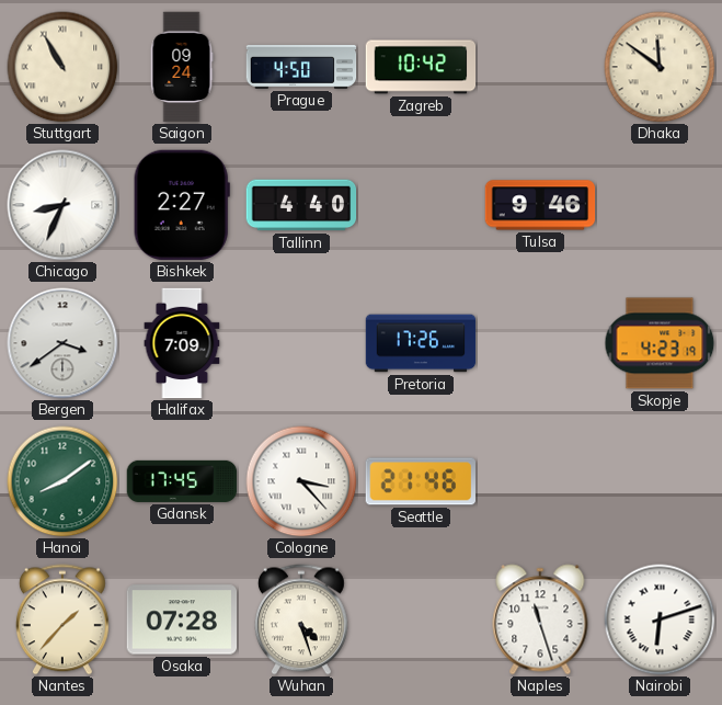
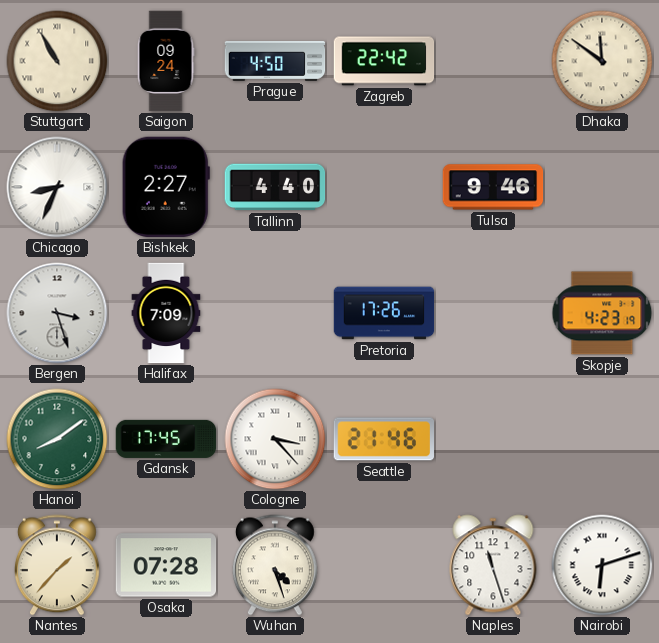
Zagreb: 10:42 -> 22:42
Bergen: 3:39 -> 3:27
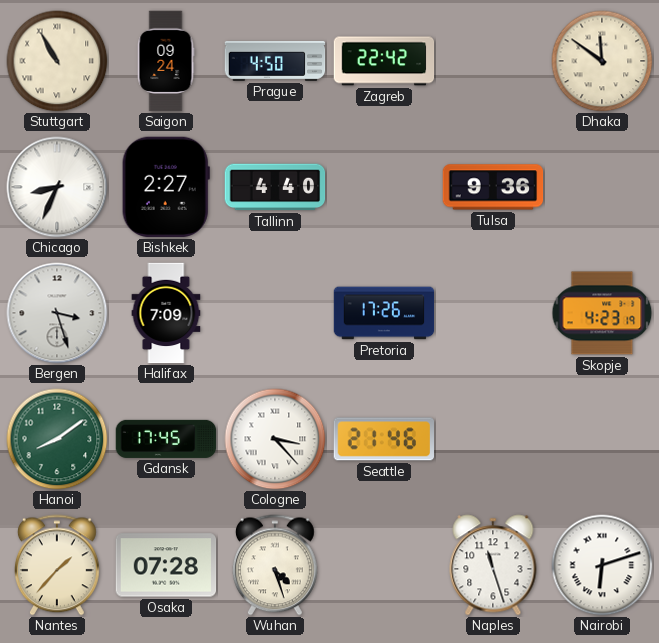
Tulsa: 9:46 -> 9:36
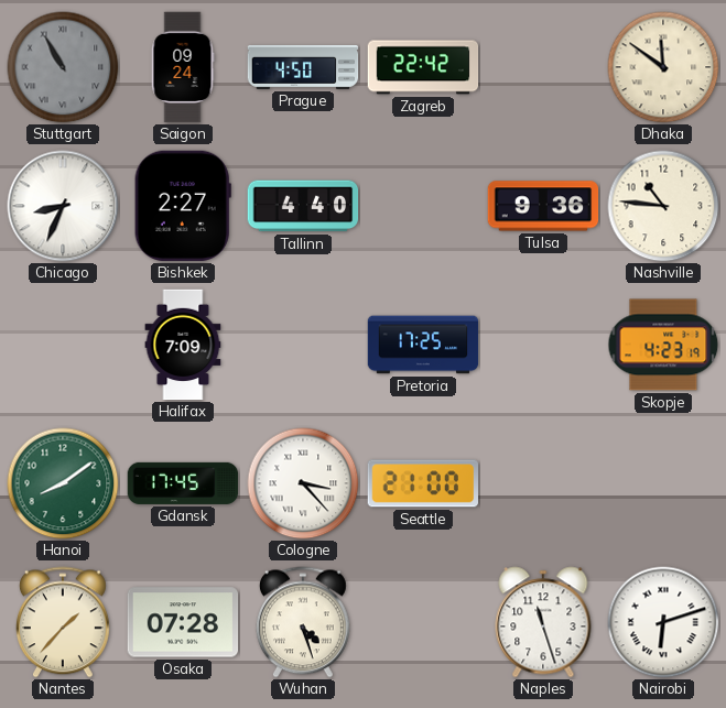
Stuttgart dial: cream -> grey
Nashville: none -> 10:46
Bergen: 3:27 -> none
Pretoria: 17:26 -> 17:25
Seattle: 21:46 -> 21:00
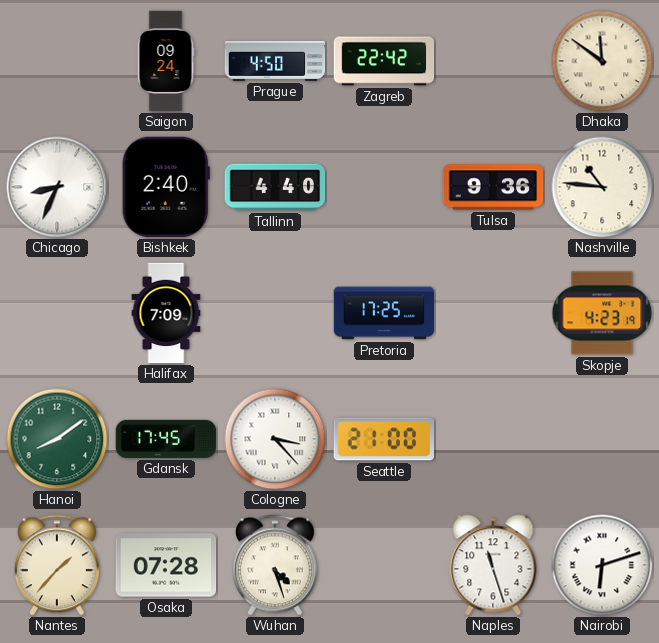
Stuttgart: 10:55 -> none
Bishkek: 2:27 -> 2:40
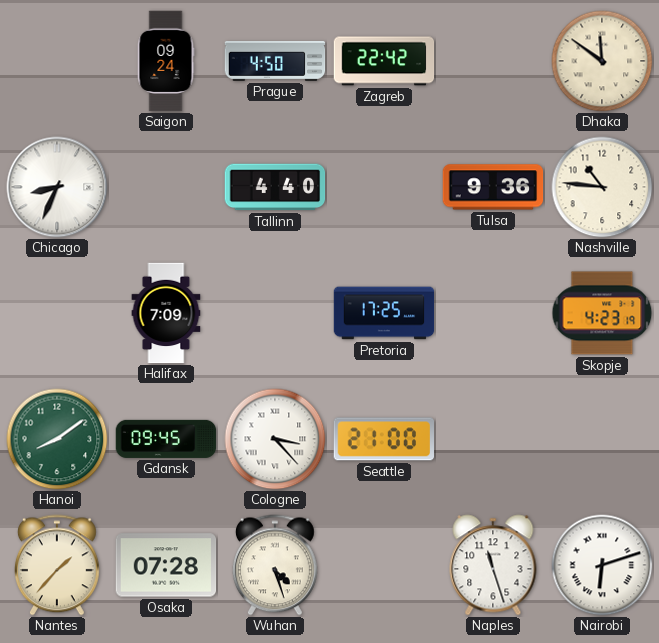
Bishkek: 2:40 -> none
Gdansk: 17:45 -> 09:45
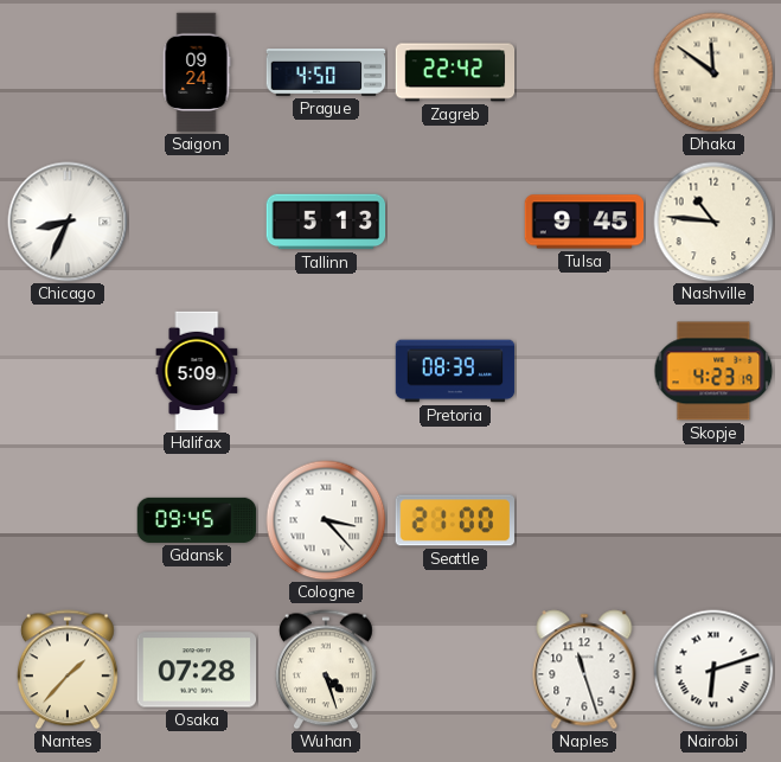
Tallinn: 4:40 -> 5:13
Tulsa: 9:36 -> 9:45
Halifax: 7:09 -> 5:09
Pretoria: 17:25 -> 08:39
Hanoi: 8:09 -> none
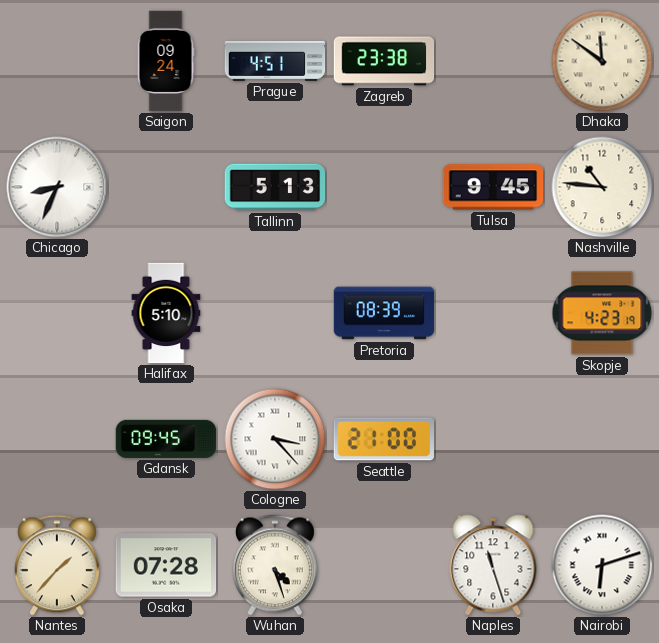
Prague: 4:50 -> 4:51
Zagreb: 22:42 -> 23:38
Halifax: 5:09 -> 5:10
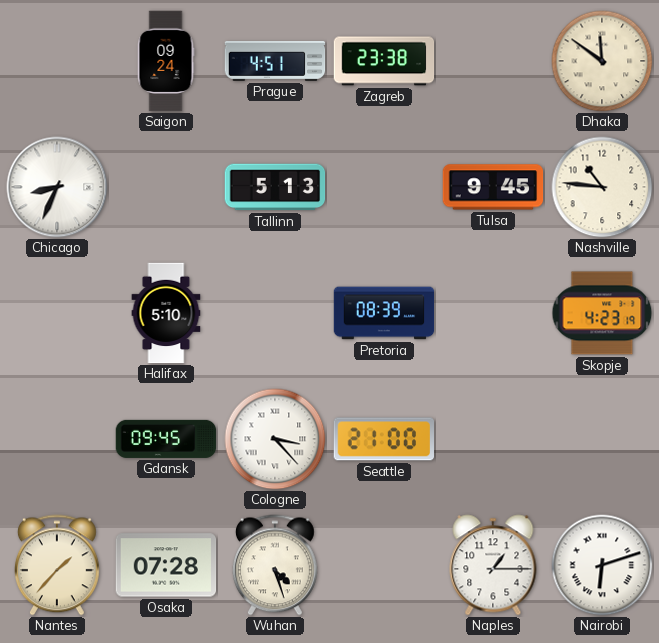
Naples: 11:27 -> 1:15
